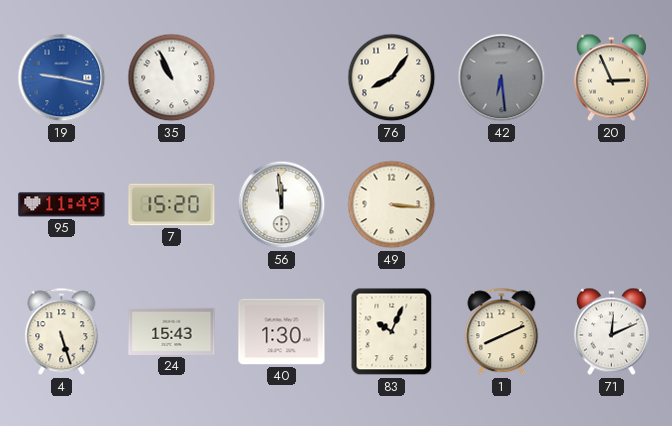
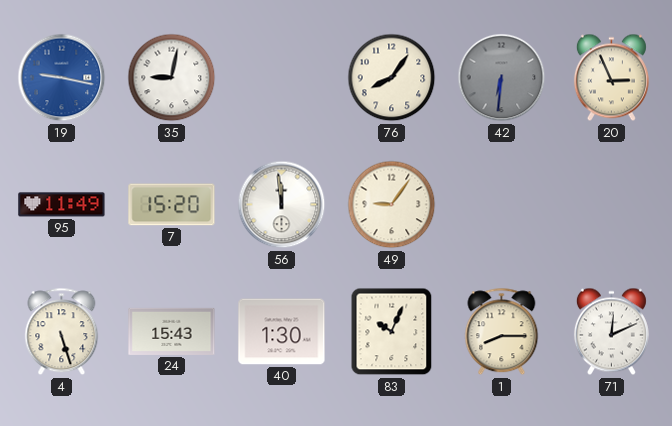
35: 10:56 -> 9:02
42: 6:29 -> 6:31
49: 3:16 -> 9:06
1: 8:11 -> 8:15
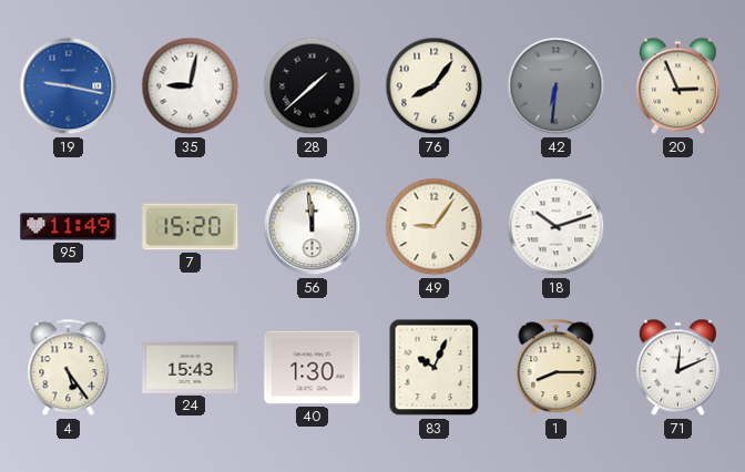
28: none -> 1:38
18: none -> 10:12
4: 5:27 -> 5:24
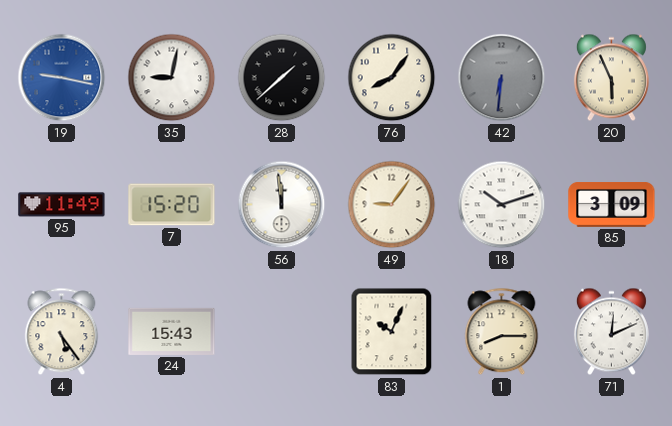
20: 2:56 -> 5:56
85: none -> 3:09
40: 1:30 -> none
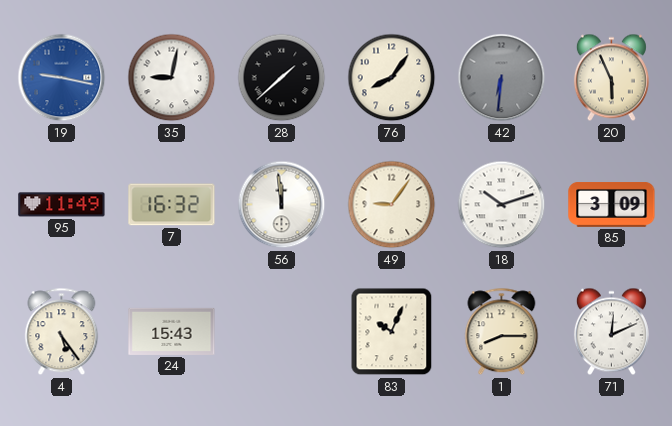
7: 15:20 -> 16:32
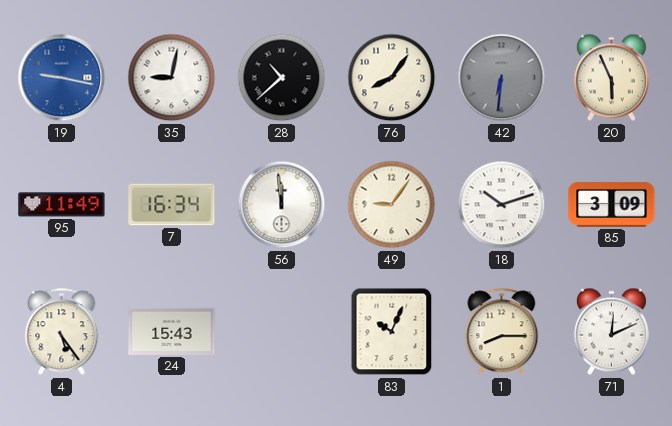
28: 1:38 -> 10:38
7: 16:32 -> 16:34
